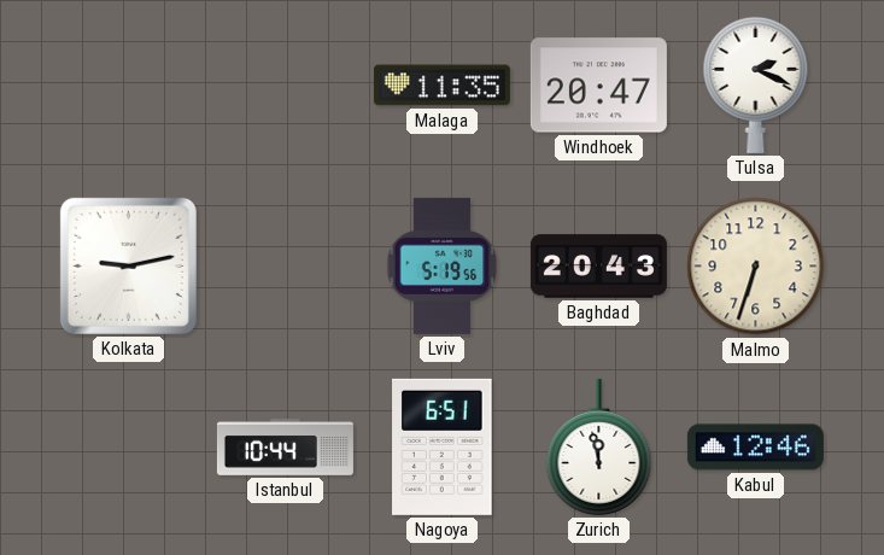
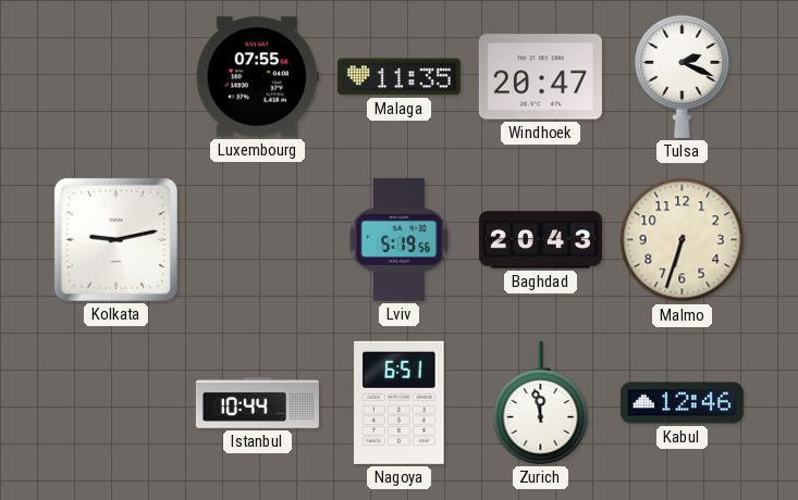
Luxembourg: none -> 07:55
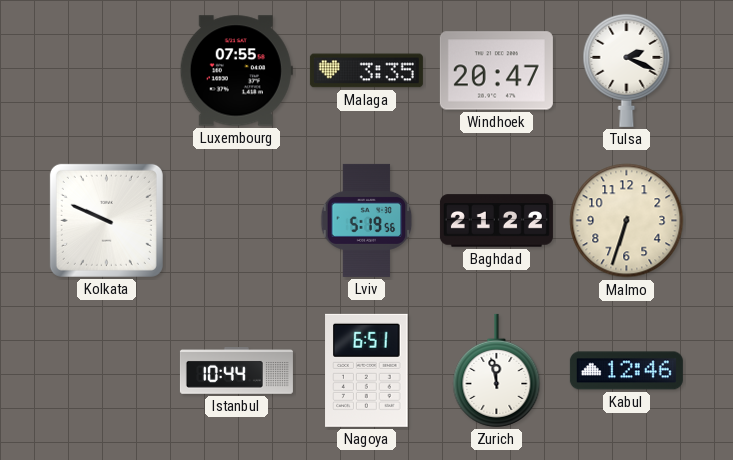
Malaga: 11:35 -> 3:35
Kolkata: 9:13 -> 9:49
Baghdad: 20:43 -> 21:22
